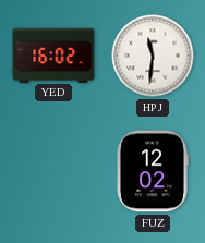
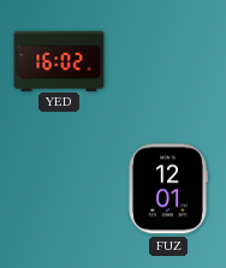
HPJ: 11:31 -> none
FUZ: 12:02 -> 12:01
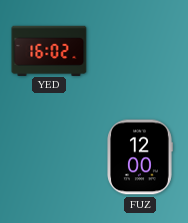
FUZ: 12:01 -> 12:00
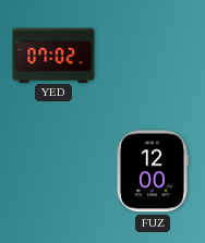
YED: 16:02 -> 07:02
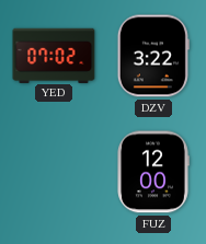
DZV: none -> 3:22
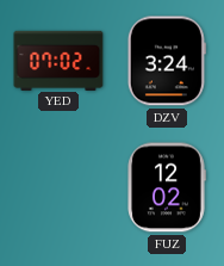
DZV: 3:22 -> 3:24
FUZ: 12:00 -> 12:02
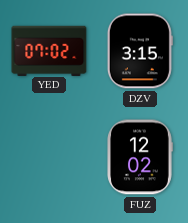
DZV: 3:24 -> 3:15
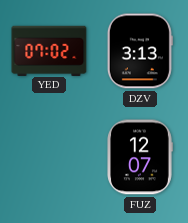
DZV: 3:15 -> 3:13
FUZ: 12:02 -> 12:07
